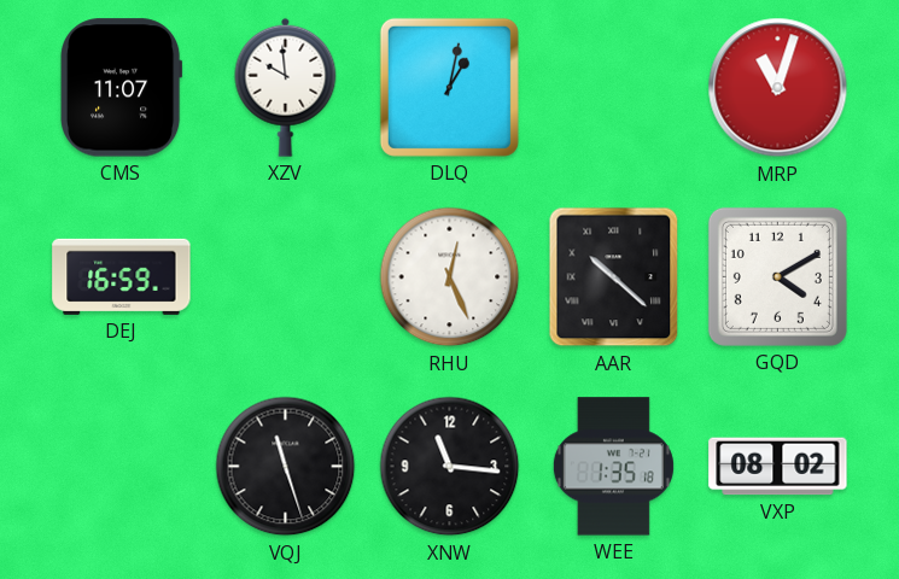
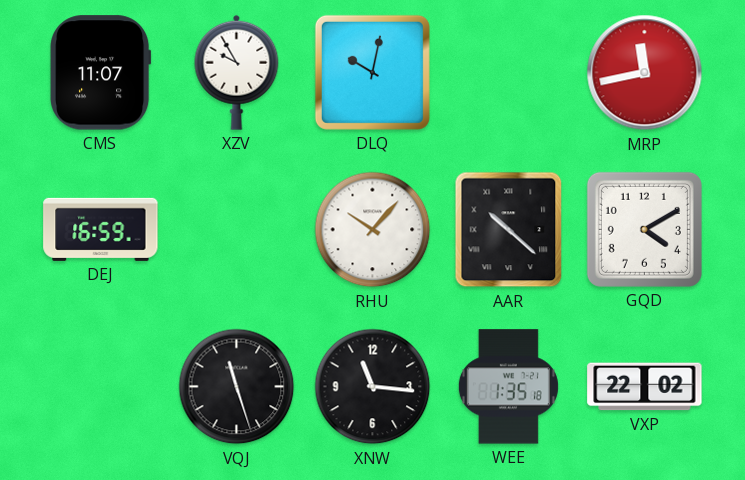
XZV: 9:59 -> 9:55
DLQ: 1:02 -> 10:02
MRP: 11:03 -> 11:43
RHU: 12:26 -> 10:07
VXP: 08:02 -> 22:02
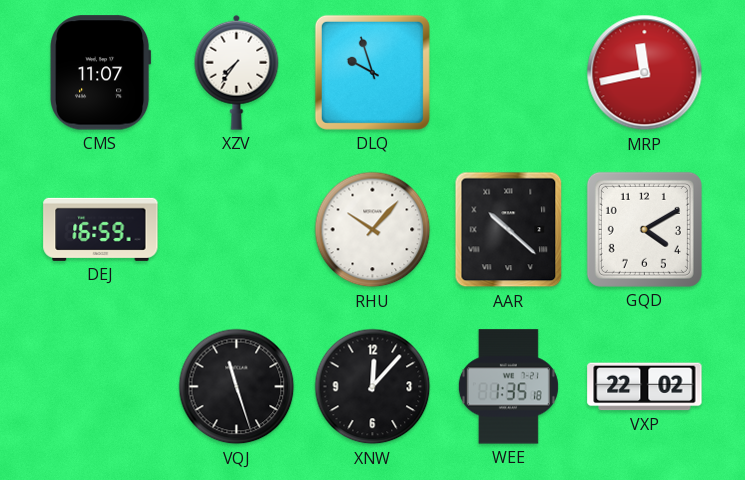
XZV: 9:55 -> 7:36
DLQ: 10:02 -> 9:57
XNW: 11:16 -> 12:07
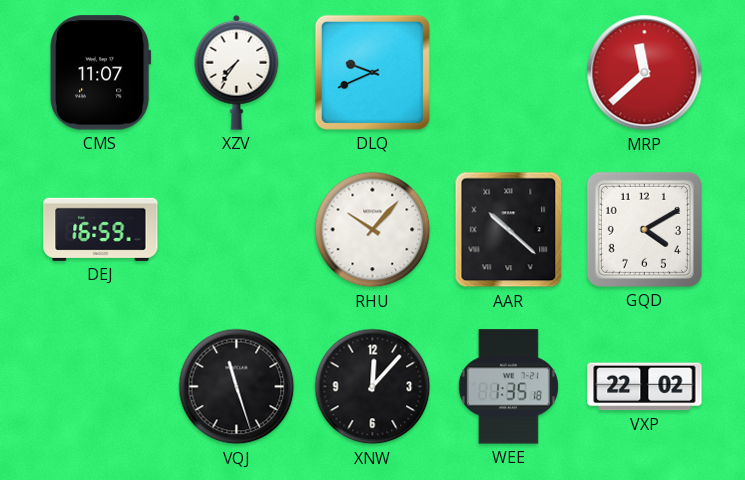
DLQ: 9:57 -> 9:41
MRP: 11:43 -> 11:38
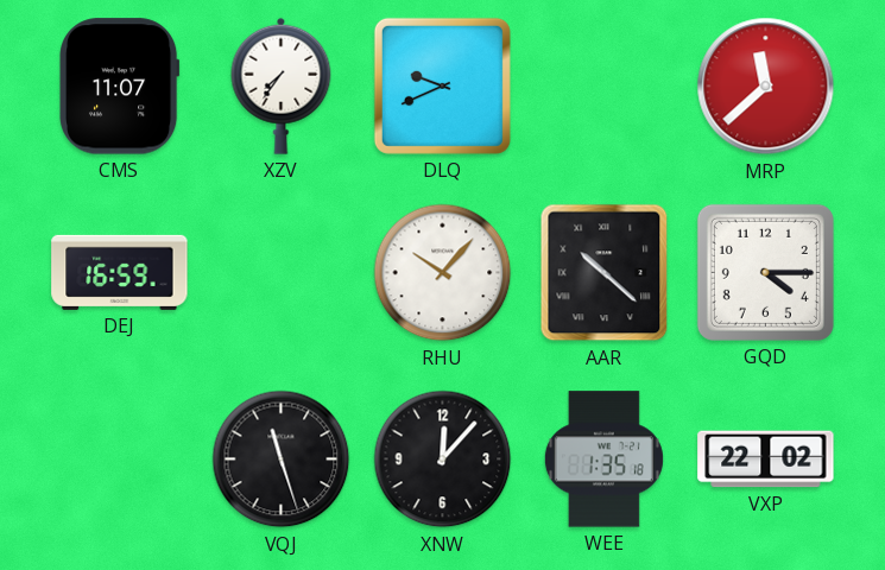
GQD: 4:10 -> 4:15
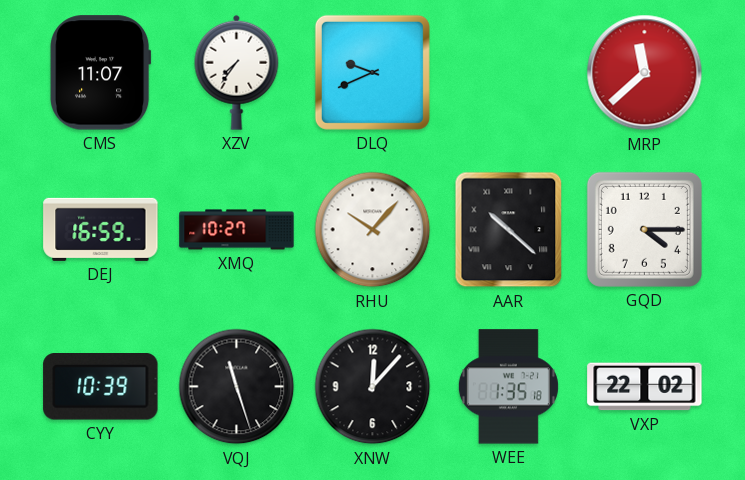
XMQ: none -> 10:27
CYY: none -> 10:39
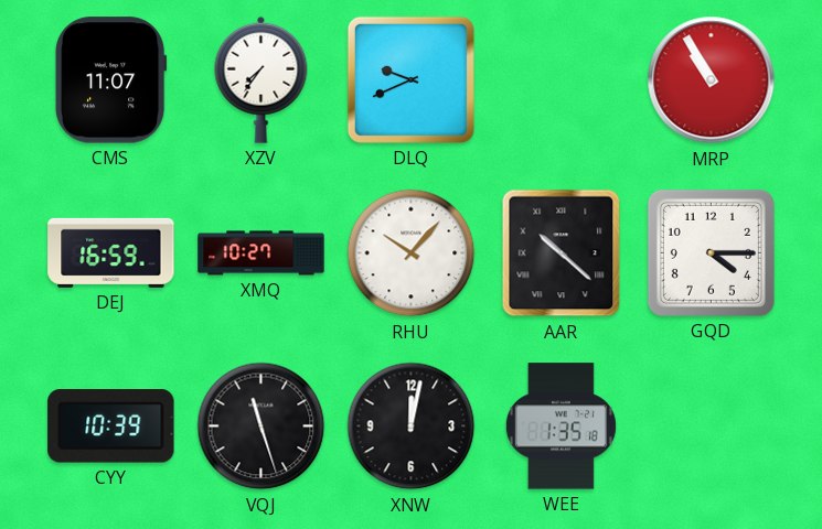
MRP: 11:38 -> 10:55
XNW: 12:07 -> 12:02
VXP: 22:02 -> none
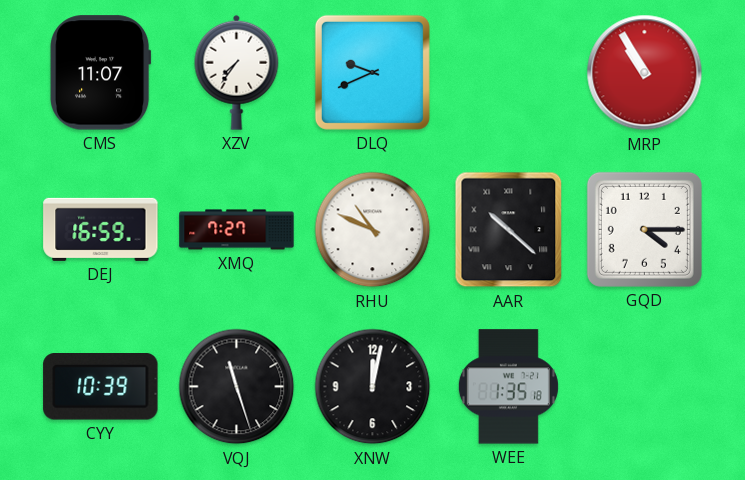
XMQ: 10:27 -> 7:27
RHU: 10:07 -> 10:49
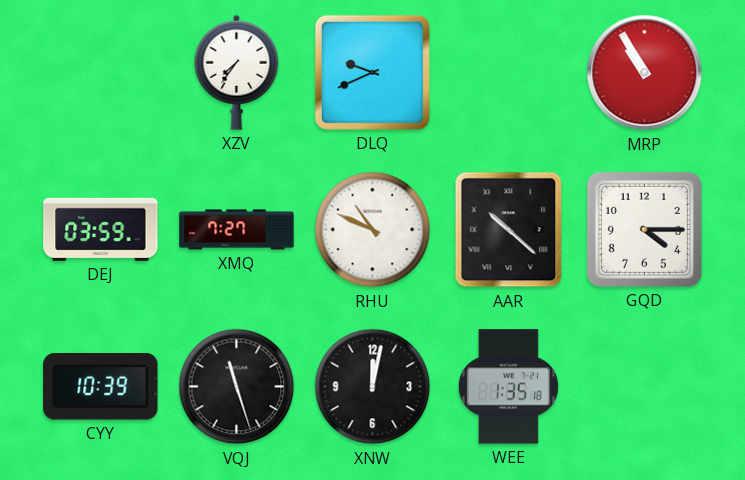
CMS: 11:07 -> none
DEJ: 16:59 -> 03:59
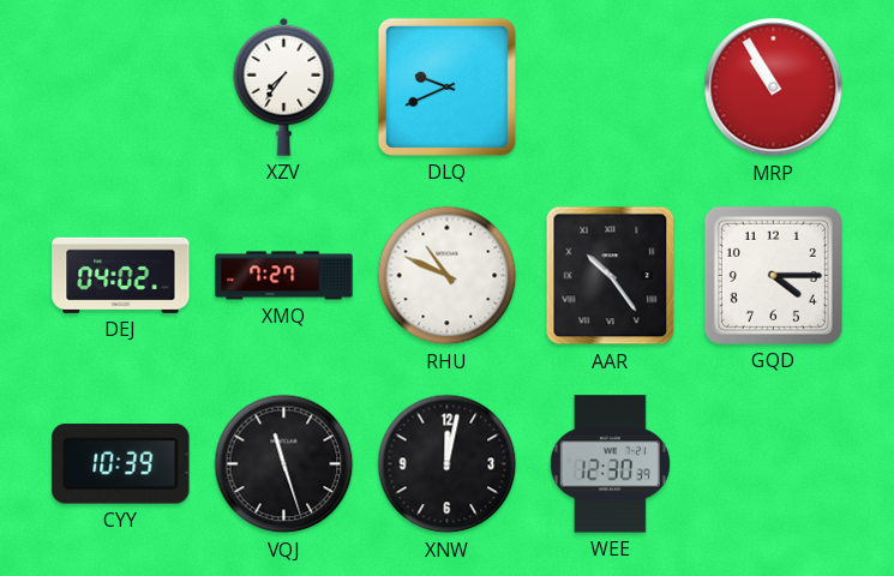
DEJ: 03:59 -> 04:02
AAR: 10:22 -> 10:24
WEE: 1:35 -> 12:30
